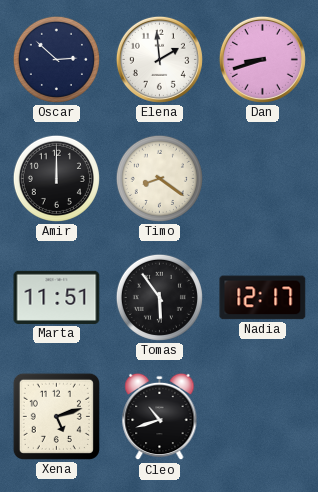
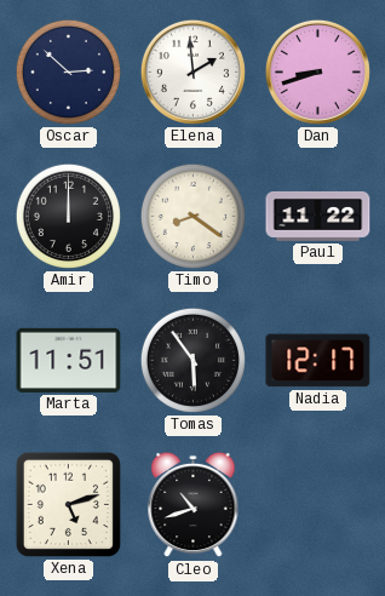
Paul: none -> 11:22
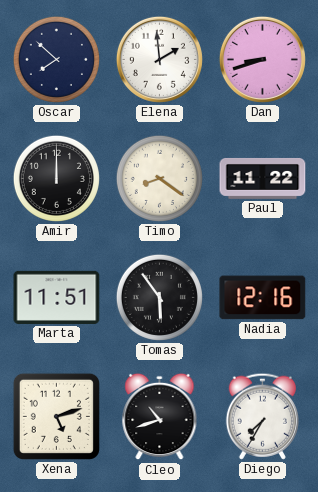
Oscar: 2:52 -> 7:52
Nadia: 12:17 -> 12:16
Diego: none -> 7:35
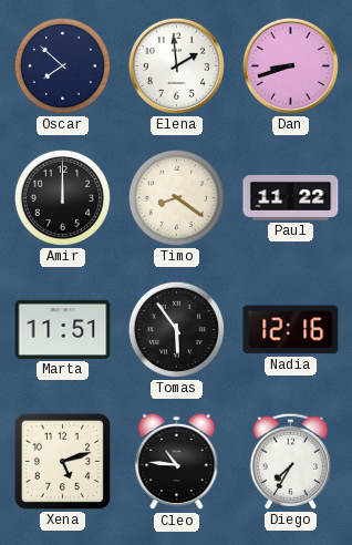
Cleo: 10:42 -> 10:46
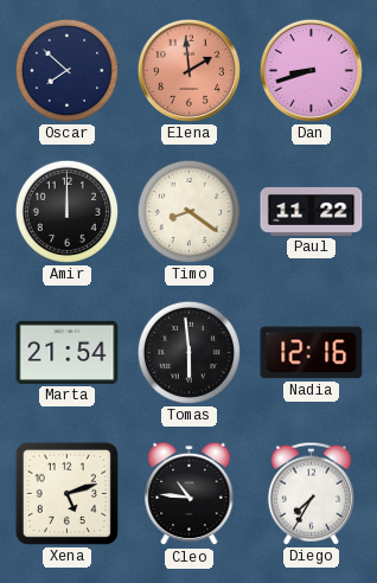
Elena dial: white -> salmon
Marta: 11:51 -> 21:54
Tomas: 5:54 -> 5:59
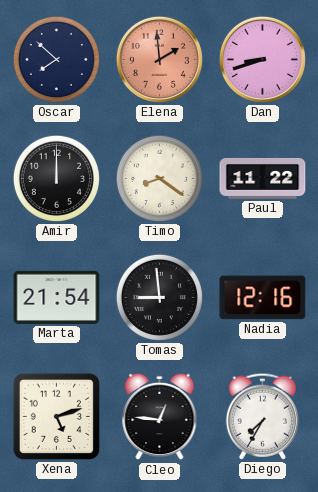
Tomas: 5:59 -> 8:59
Cleo: 10:46 -> 12:46
